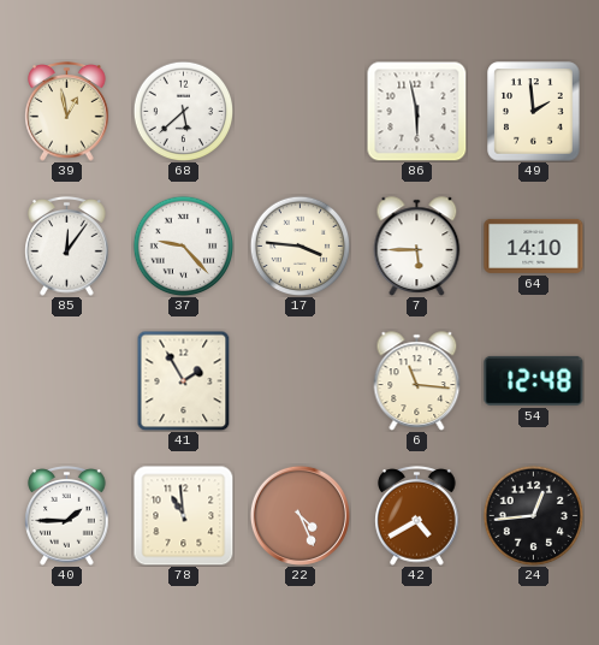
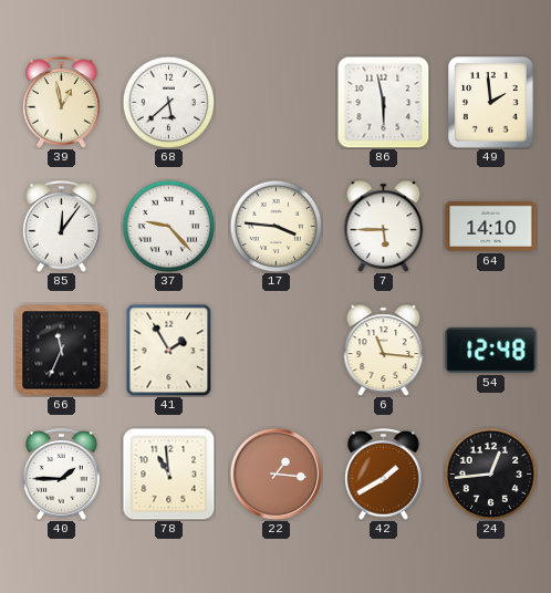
66: none -> 11:34
22: 4:26 -> 1:16
42: 4:40 -> 1:40
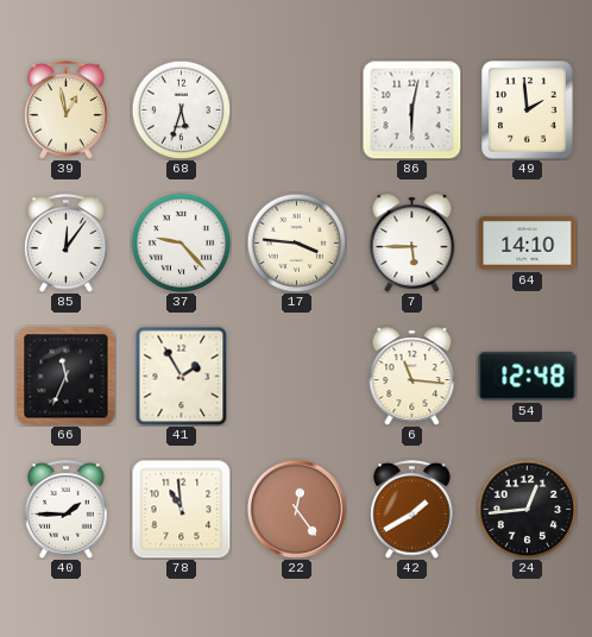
68: 5:38 -> 5:33
86: 5:58 -> 6:02
22: 1:16 -> 12:24
